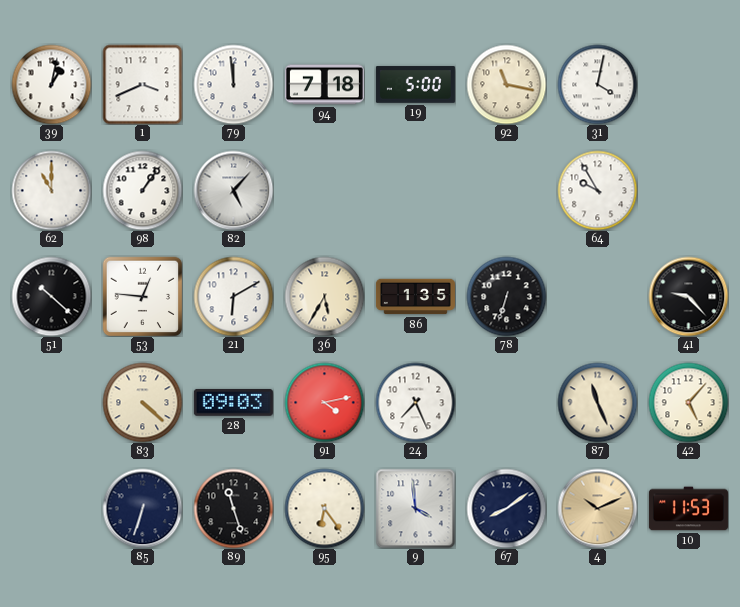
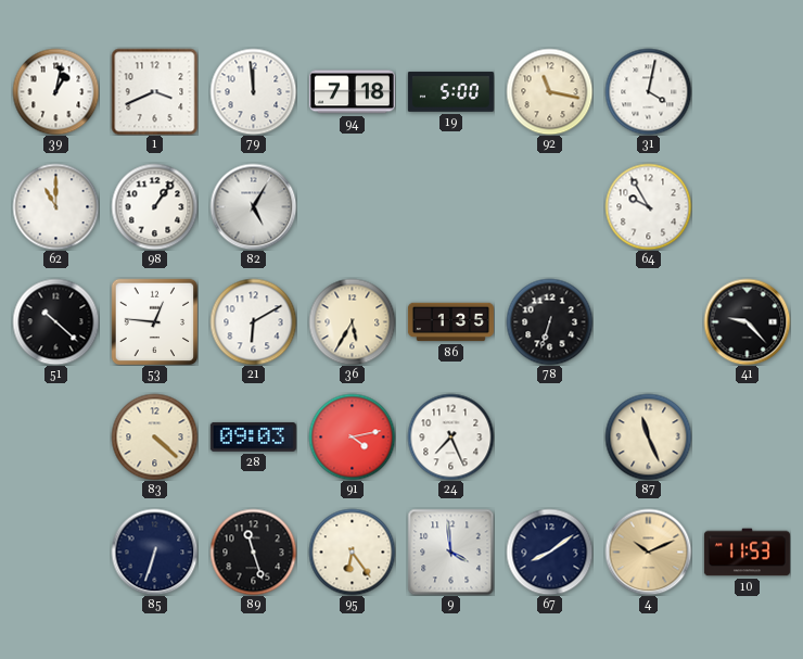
82: 5:07 -> 5:05
42: 5:07 -> none
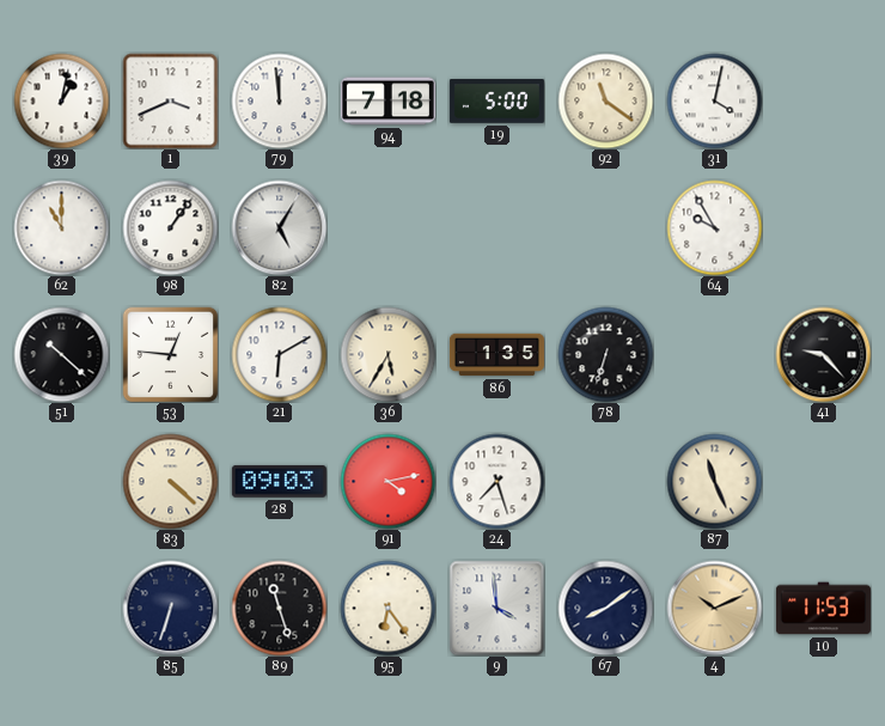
92: 11:17 -> 11:21
24: 7:26 -> 7:27
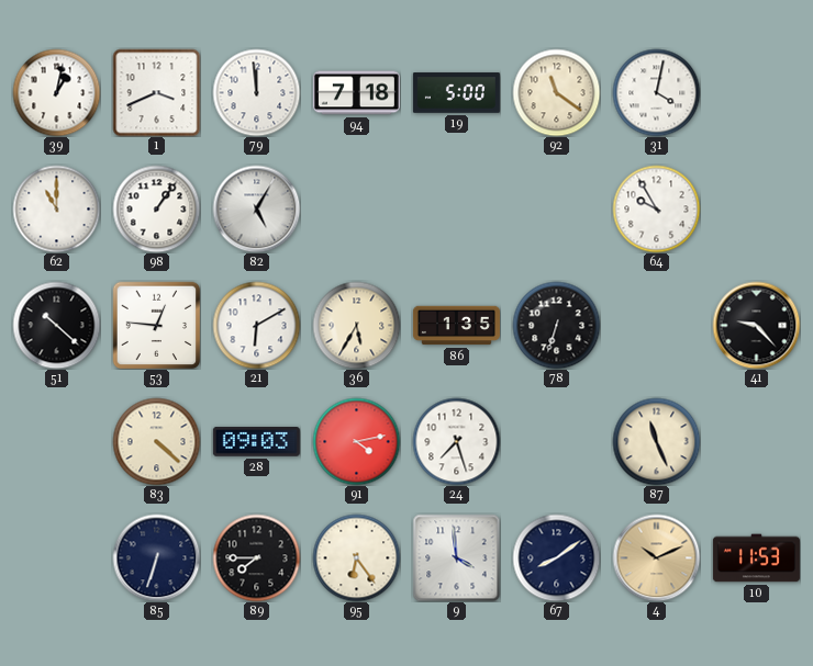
89: 11:27 -> 7:45
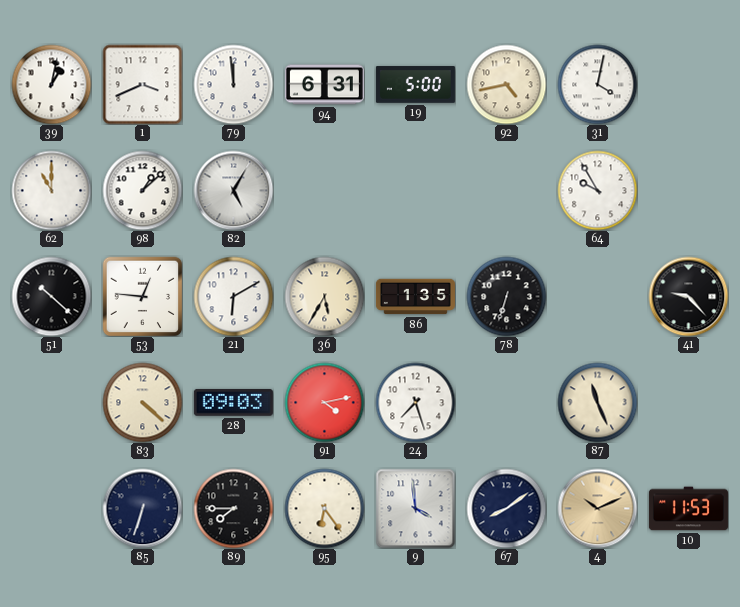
94: 7:18 -> 6:31
92: 11:21 -> 4:43
98: 1:06 -> 1:08
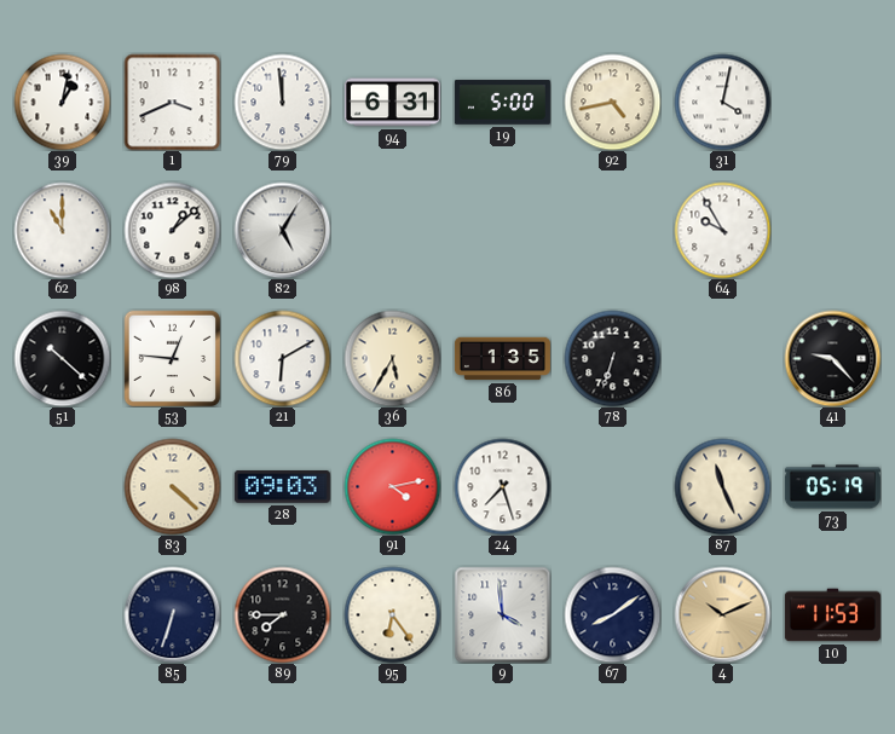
73: none -> 05:19
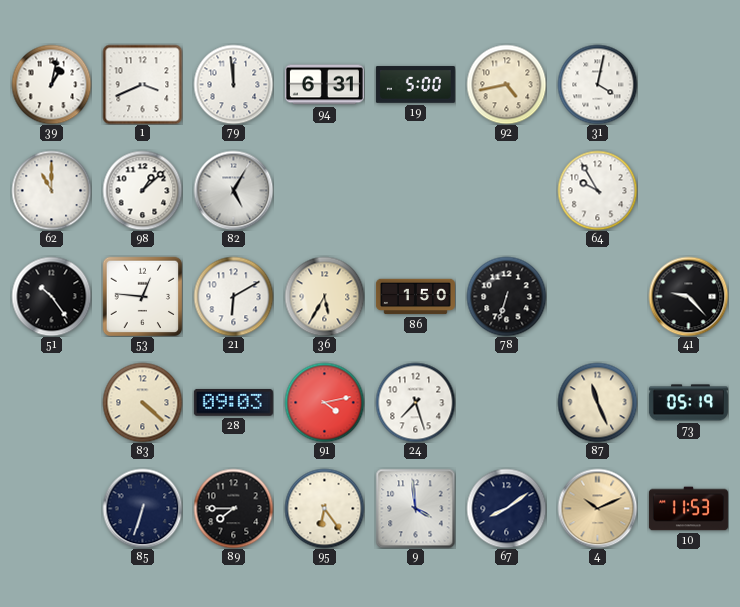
51: 10:22 -> 10:24
86: 1:35 -> 1:50
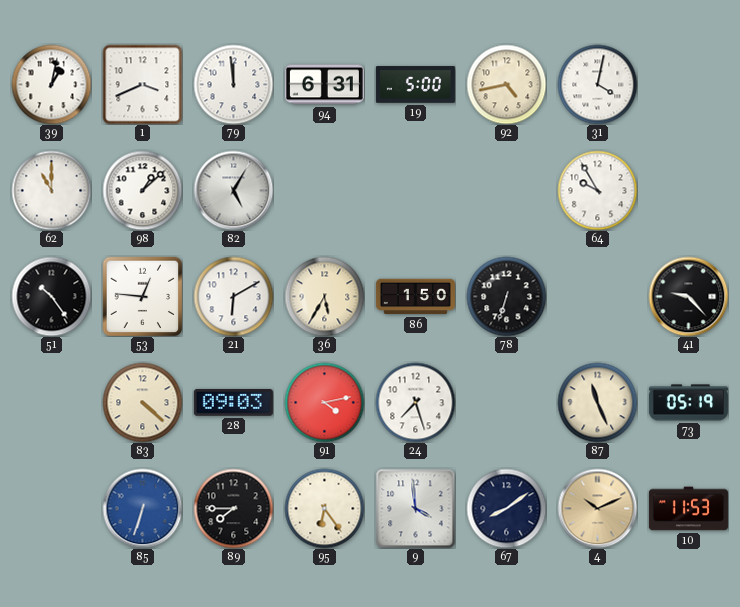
85 dial: navy -> blue
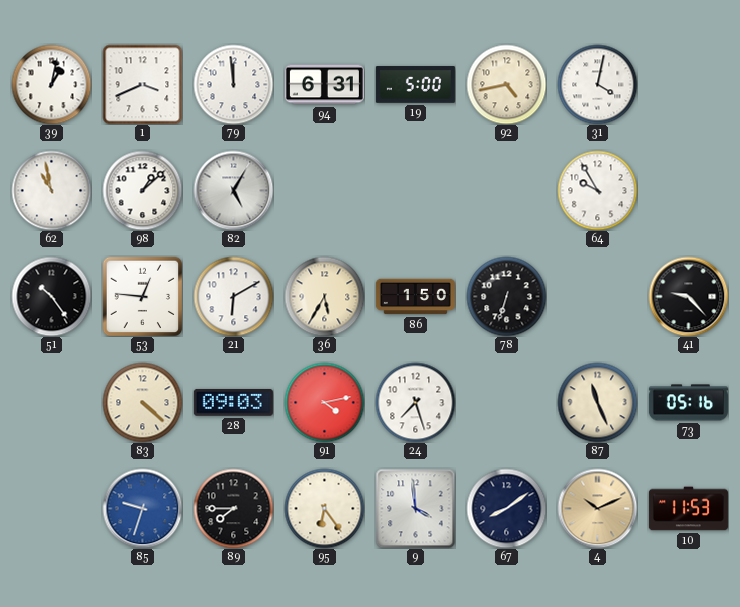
62: 11:00 -> 10:58
73: 05:19 -> 05:16
85: 6:33 -> 9:33
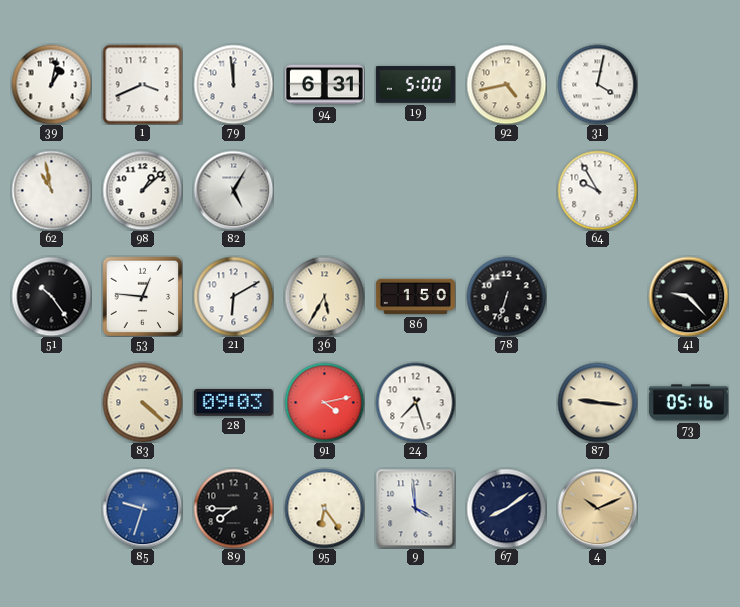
87: 11:26 -> 9:16
10: 11:53 -> none
